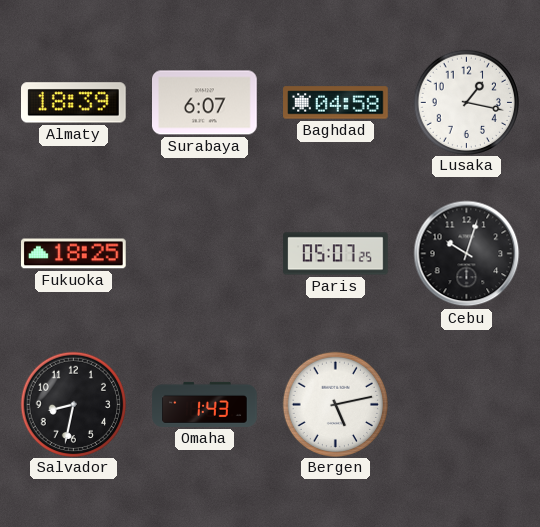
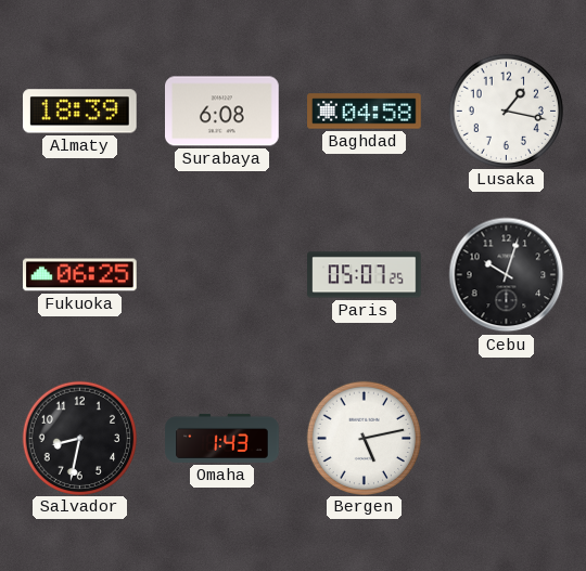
Surabaya: 6:07 -> 6:08
Fukuoka: 18:25 -> 06:25
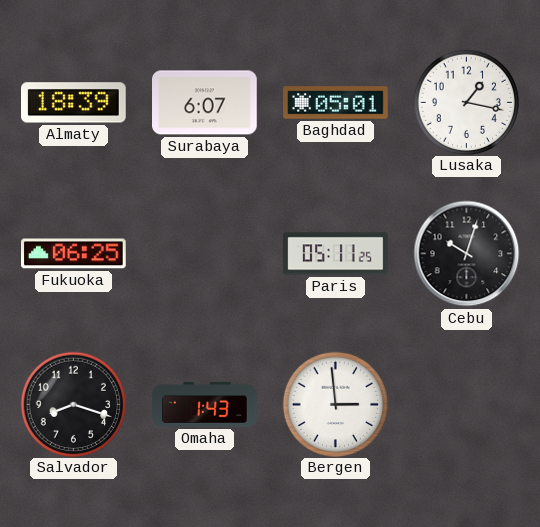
Surabaya: 6:08 -> 6:07
Baghdad: 04:58 -> 05:01
Paris: 05:07 -> 05:11
Salvador: 8:32 -> 8:18
Bergen: 5:13 -> 2:59
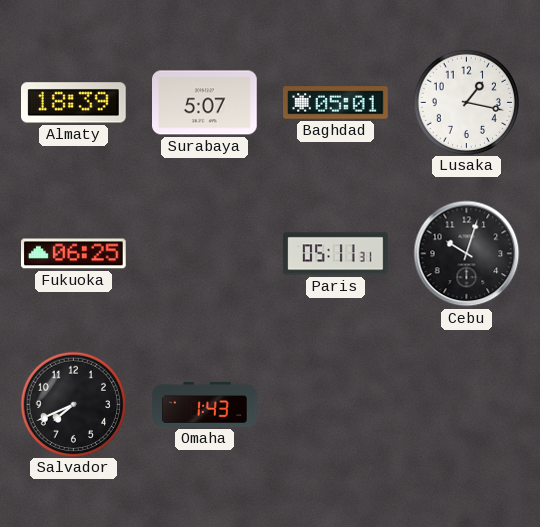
Surabaya: 6:07 -> 5:07
Paris: 05:11:25 -> 05:11:31
Salvador: 8:18 -> 7:41
Bergen: 2:59 -> none
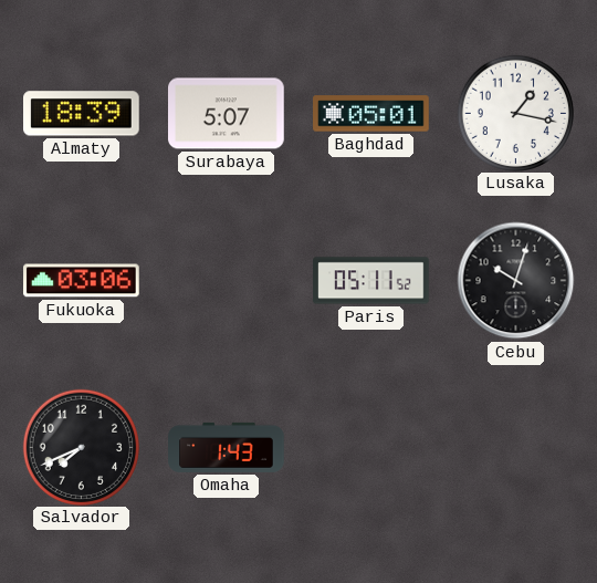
Fukuoka: 06:25 -> 03:06
Paris: 05:11:31 -> 05:11:52
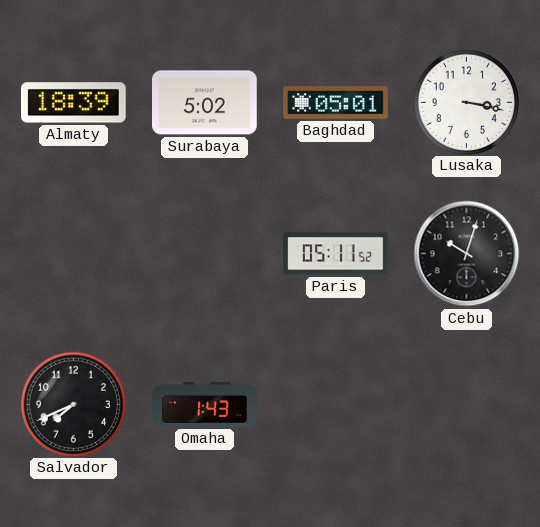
Surabaya: 5:07 -> 5:02
Lusaka: 1:17 -> 3:17
Fukuoka: 03:06 -> none
